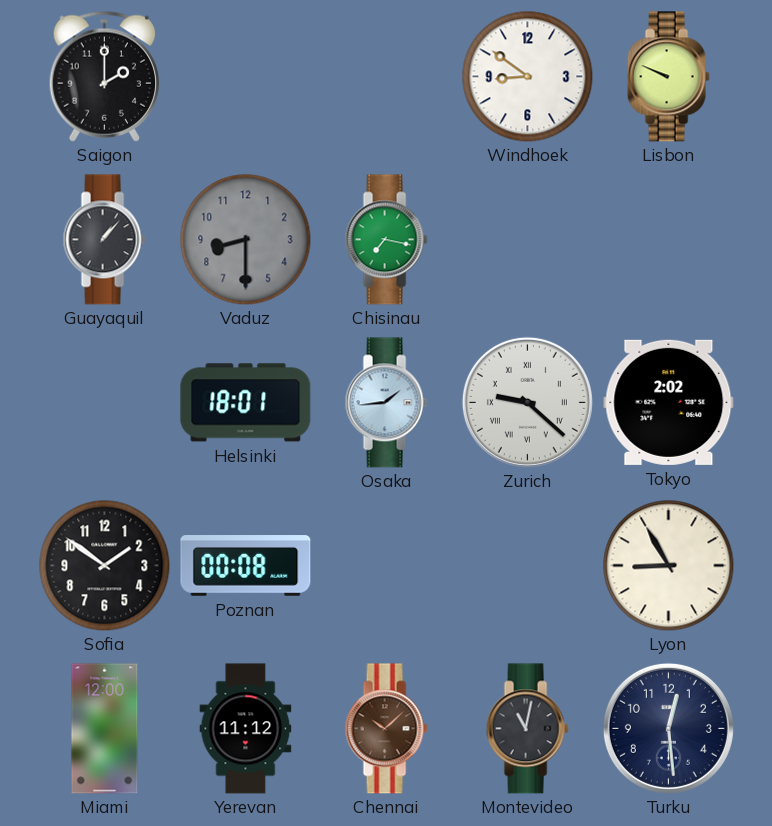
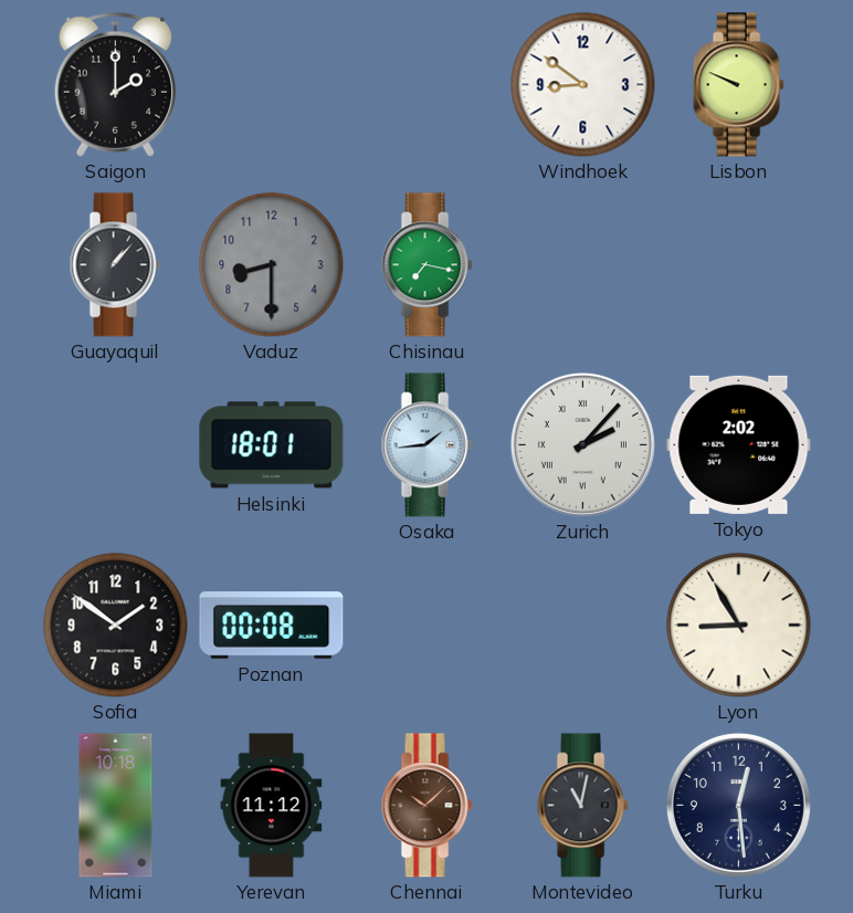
Zurich: 9:22 -> 2:07
Miami: 12:00 -> 10:18
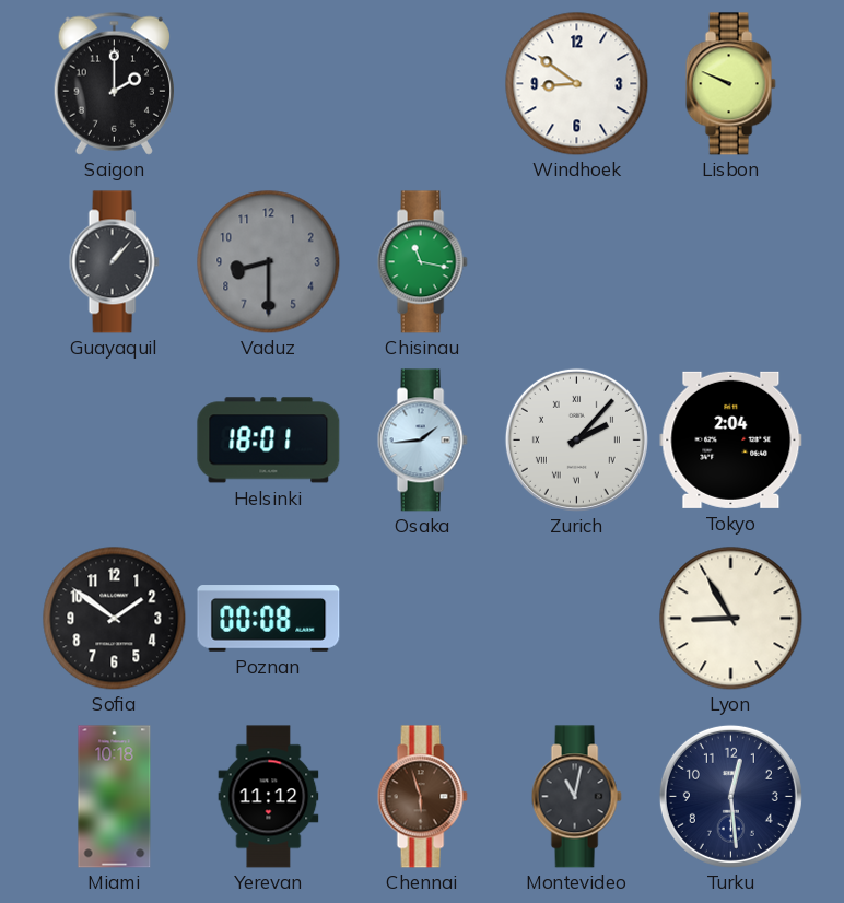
Chisinau: 7:17 -> 11:17
Tokyo: 2:02 -> 2:04
Chennai: 10:08 -> 5:57
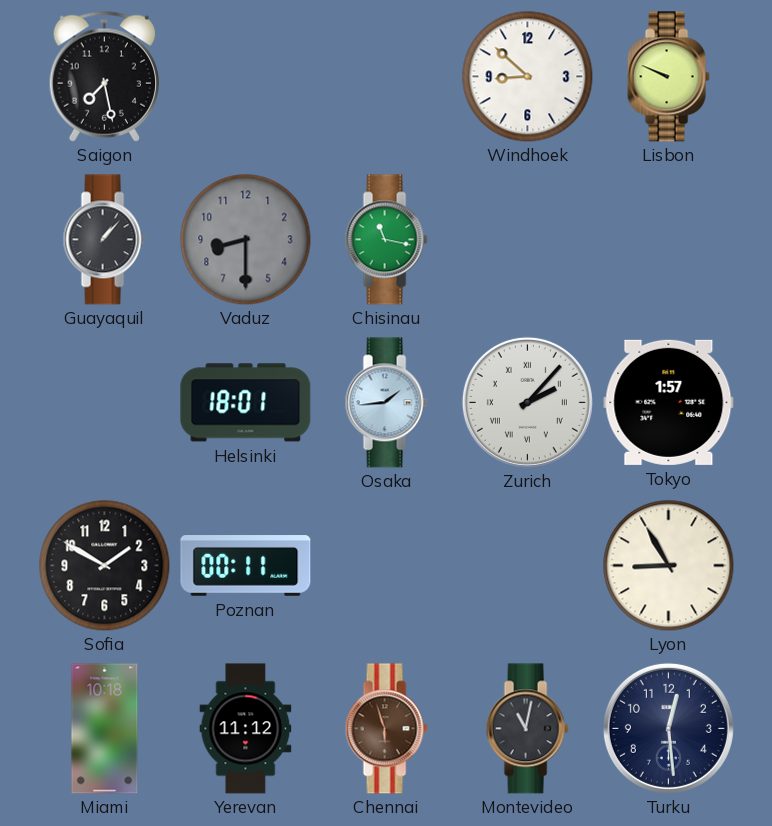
Saigon: 2:00 -> 7:28
Windhoek: 8:51 -> 8:52
Tokyo: 2:04 -> 1:57
Sofia: 1:51 -> 1:50
Poznan: 00:08 -> 00:11
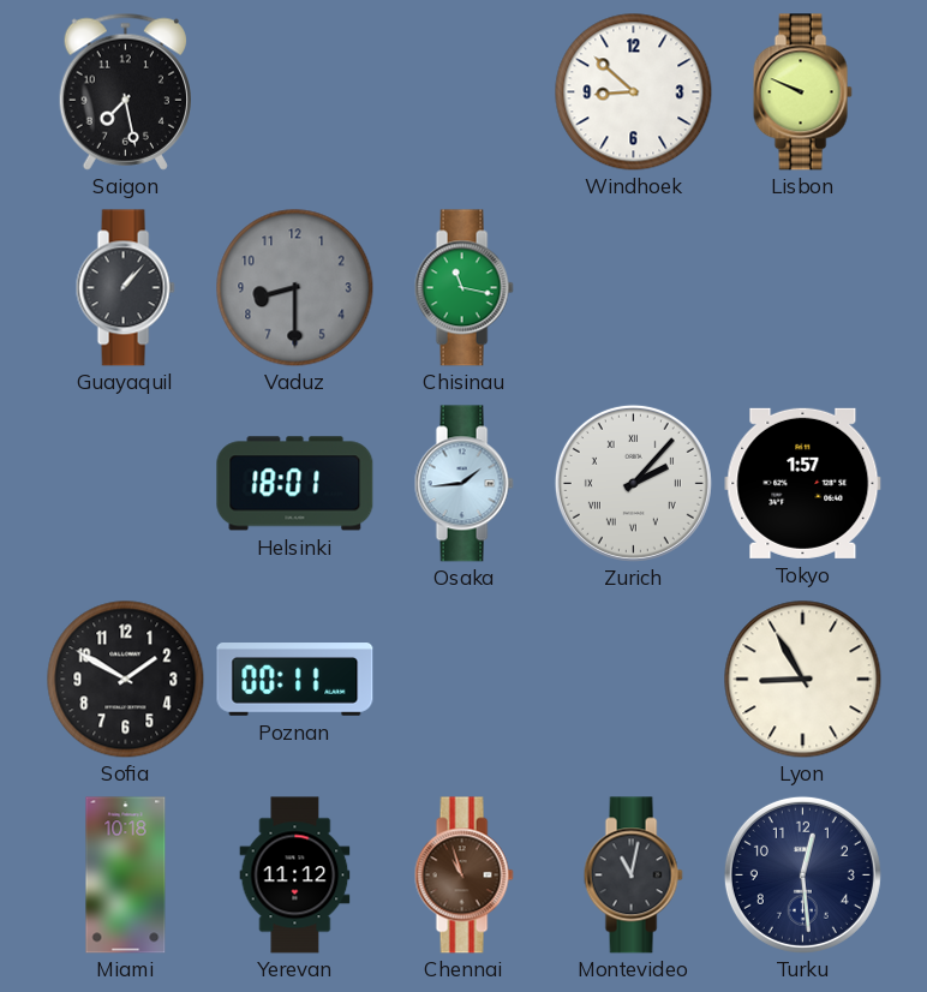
Chennai: 5:57 -> 10:57
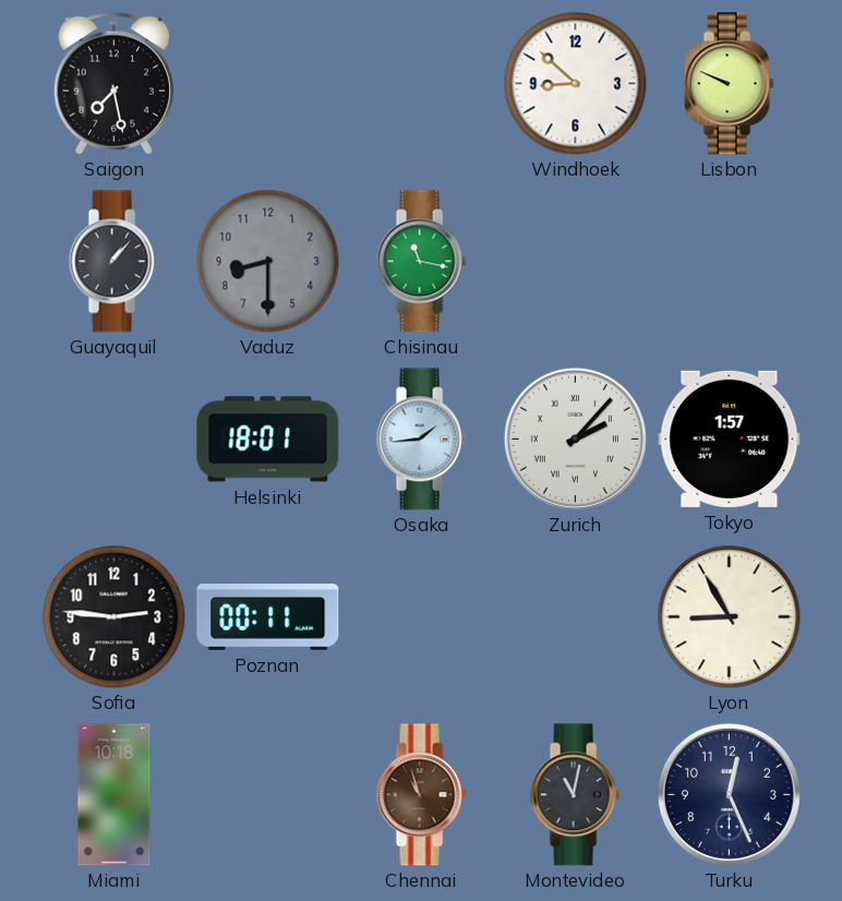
Sofia: 1:50 -> 2:46
Yerevan: 11:12 -> none
Turku: 12:29 -> 12:26
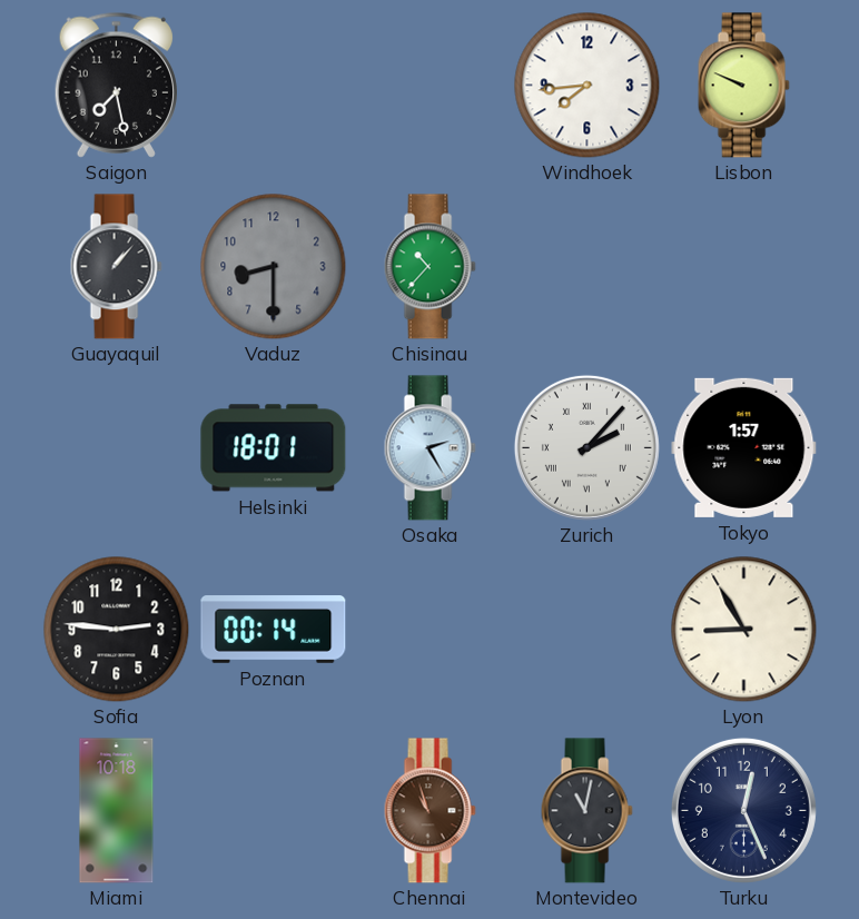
Windhoek: 8:52 -> 7:44
Chisinau: 11:17 -> 10:37
Osaka: 1:44 -> 2:25
Poznan: 00:11 -> 00:14
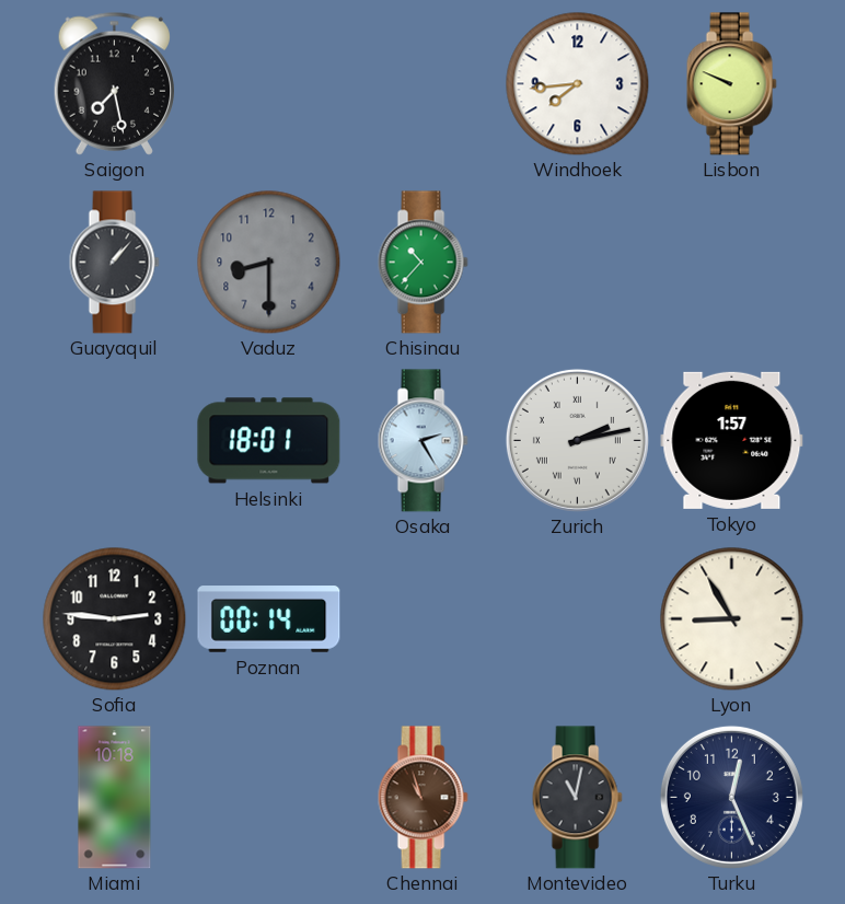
Zurich: 2:07 -> 2:13
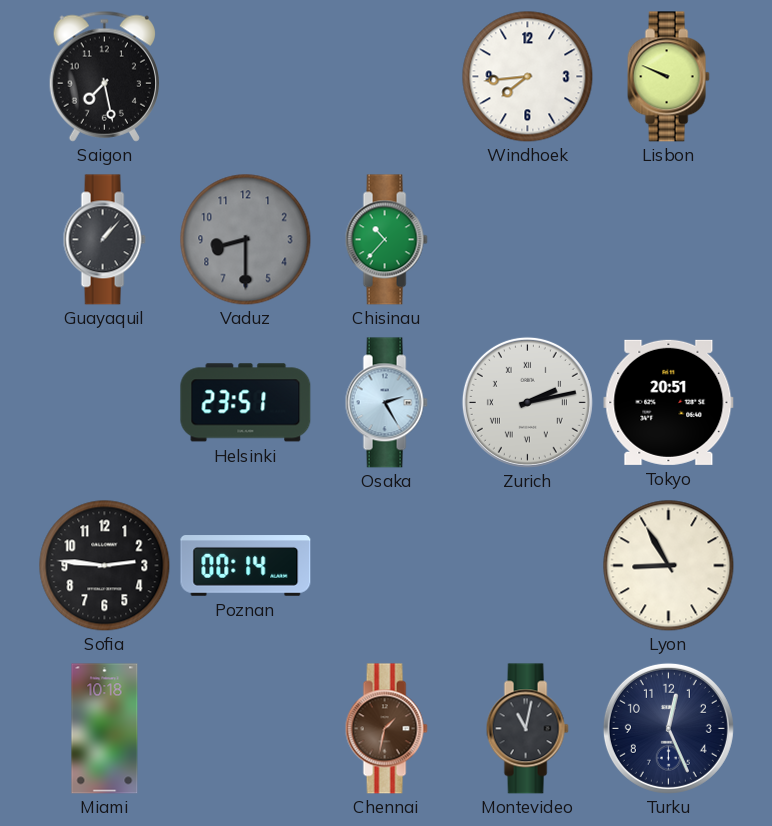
Helsinki: 18:01 -> 23:51
Tokyo: 1:57 -> 20:51
Chennai: 10:57 -> 1:32
